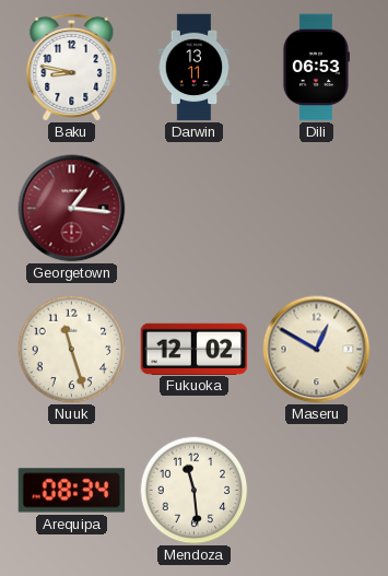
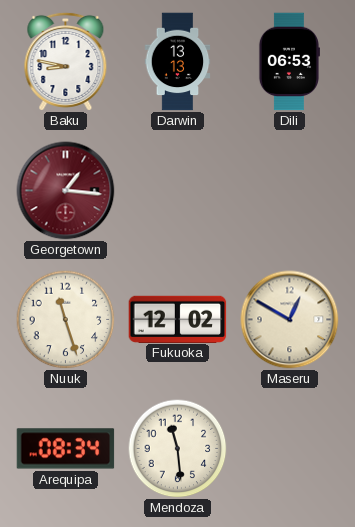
Darwin: 13:11 -> 13:13
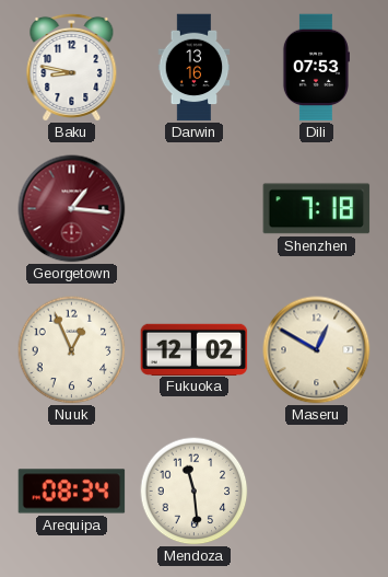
Darwin: 13:13 -> 13:16
Dili: 06:53 -> 07:53
Shenzhen: none -> 7:18
Nuuk: 11:27 -> 12:56
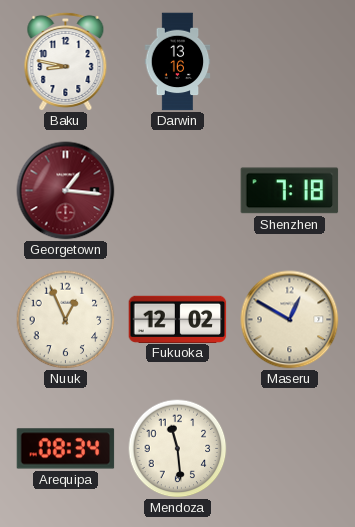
Dili: 07:53 -> none
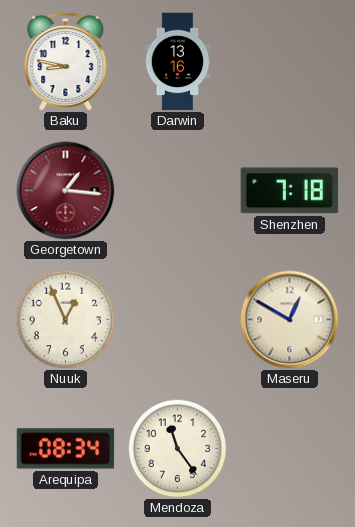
Fukuoka: 12:02 -> none
Mendoza: 11:29 -> 11:24
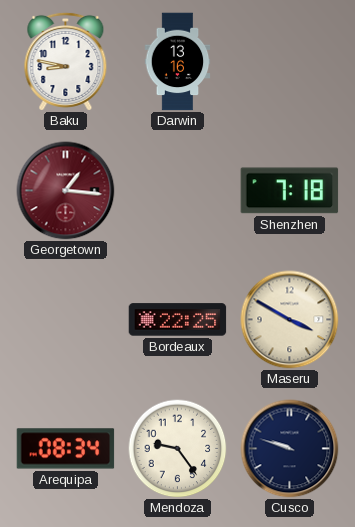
Nuuk: 12:56 -> none
Bordeaux: none -> 22:25
Maseru: 12:50 -> 3:50
Mendoza: 11:24 -> 9:24
Cusco: none -> 9:48
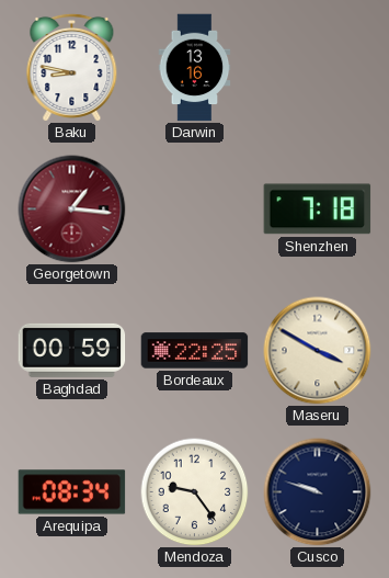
Baghdad: none -> 00:59
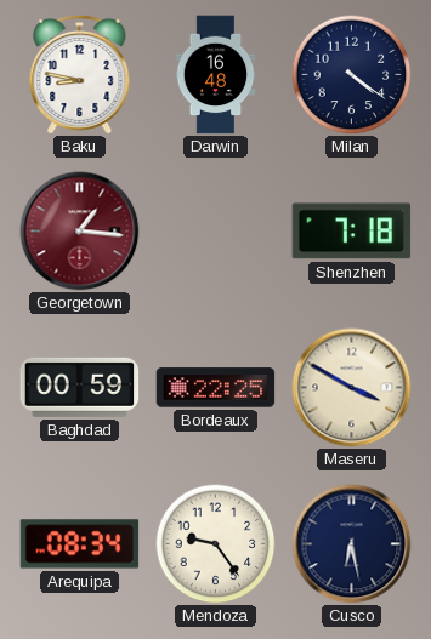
Darwin: 13:16 -> 16:48
Milan: none -> 4:21
Cusco: 9:48 -> 6:28
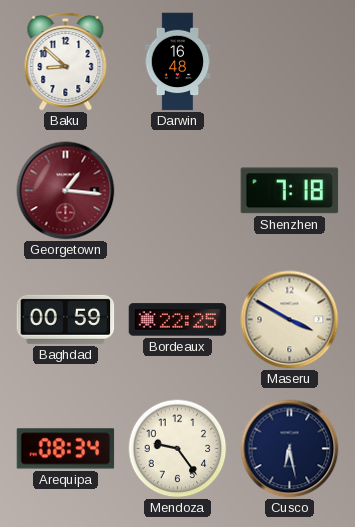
Baku: 8:47 -> 8:52
Milan: 4:21 -> none
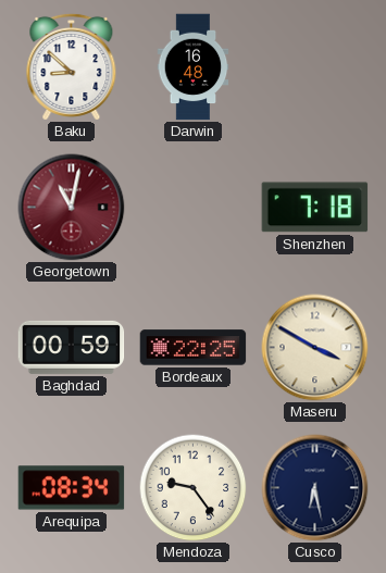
Georgetown: 1:16 -> 11:02
